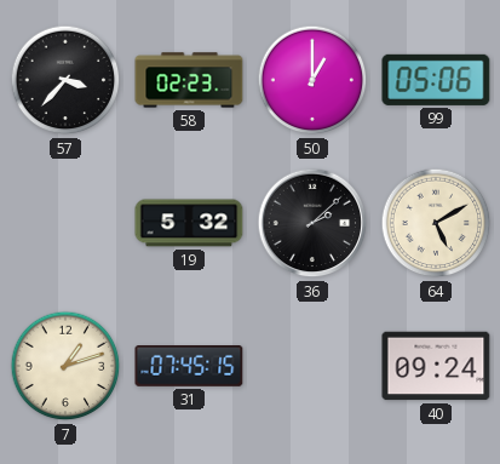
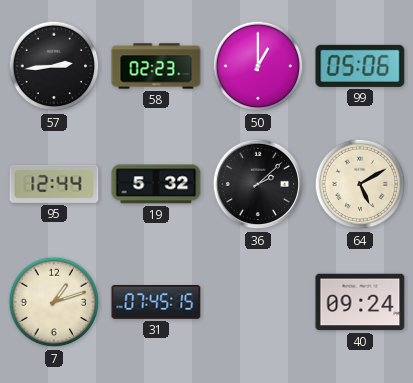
57: 3:37 -> 2:44
95: none -> 12:44
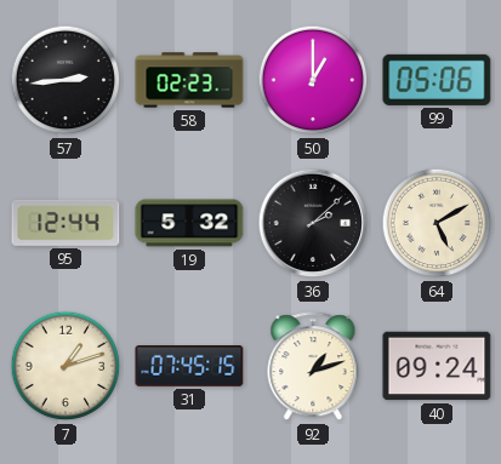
92: none -> 1:12
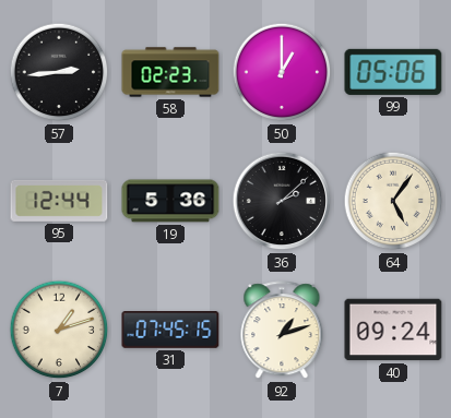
19: 5:32 -> 5:36
64: 5:10 -> 5:06
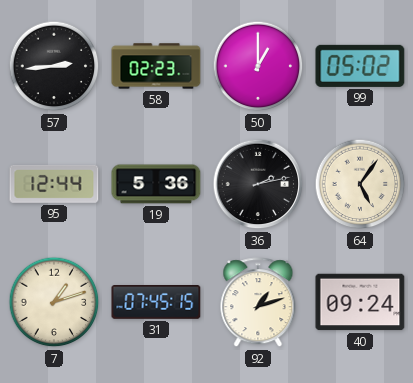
99: 05:06 -> 05:02
36: 2:08 -> 2:13
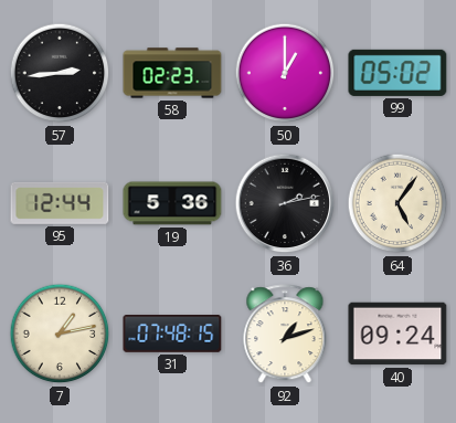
7: 1:12 -> 1:13
31: 07:45 -> 07:48
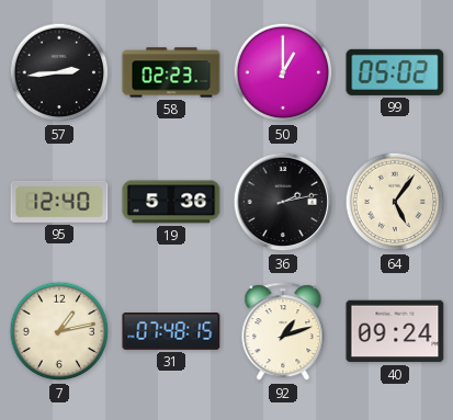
95: 12:44 -> 12:40
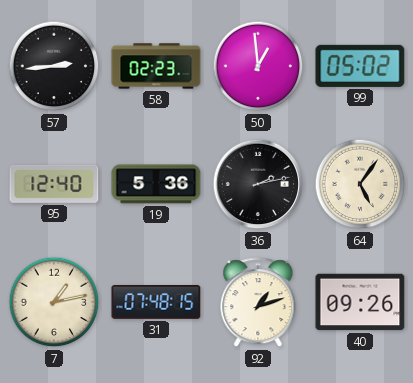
50: 1:00 -> 12:59
40: 09:24 -> 09:26
